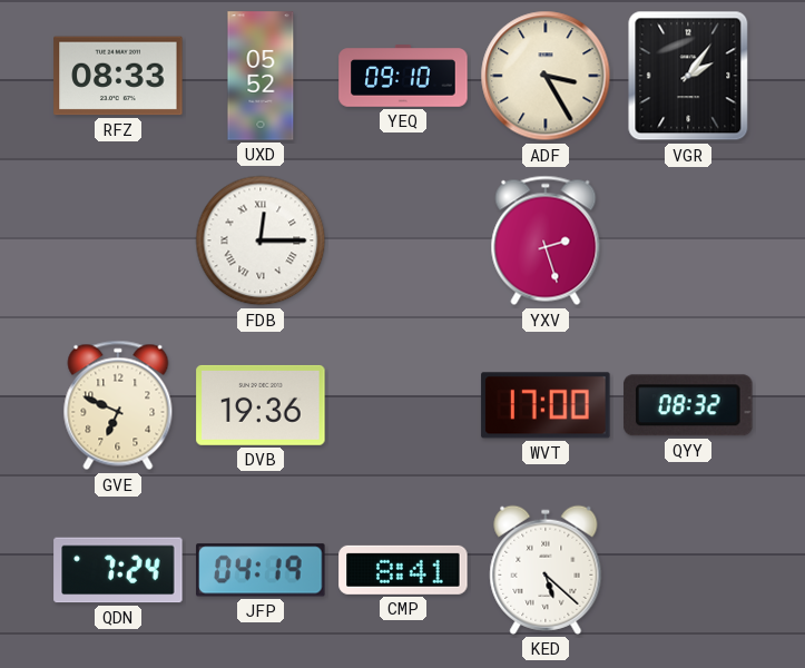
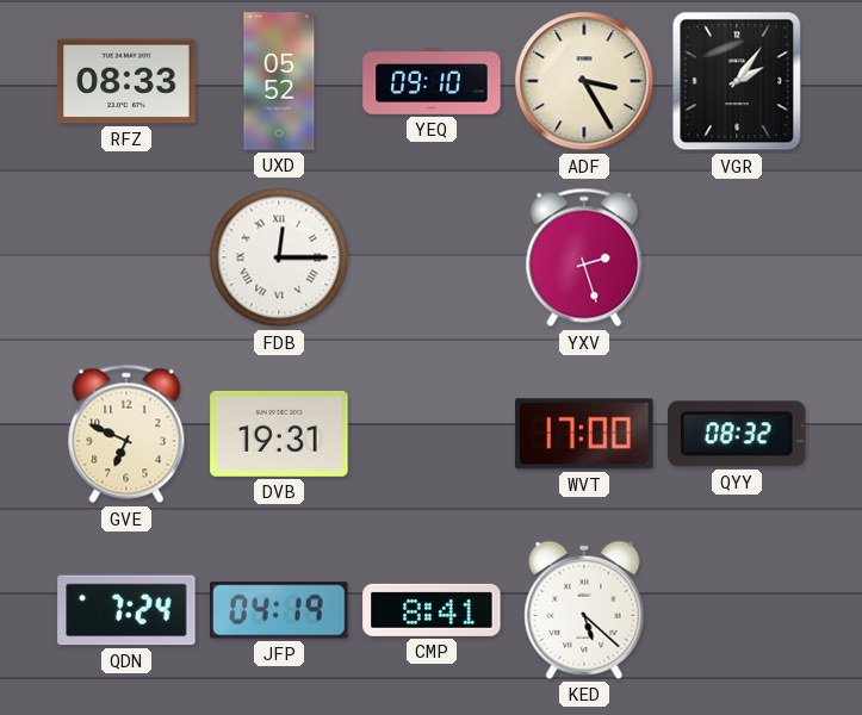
DVB: 19:36 -> 19:31
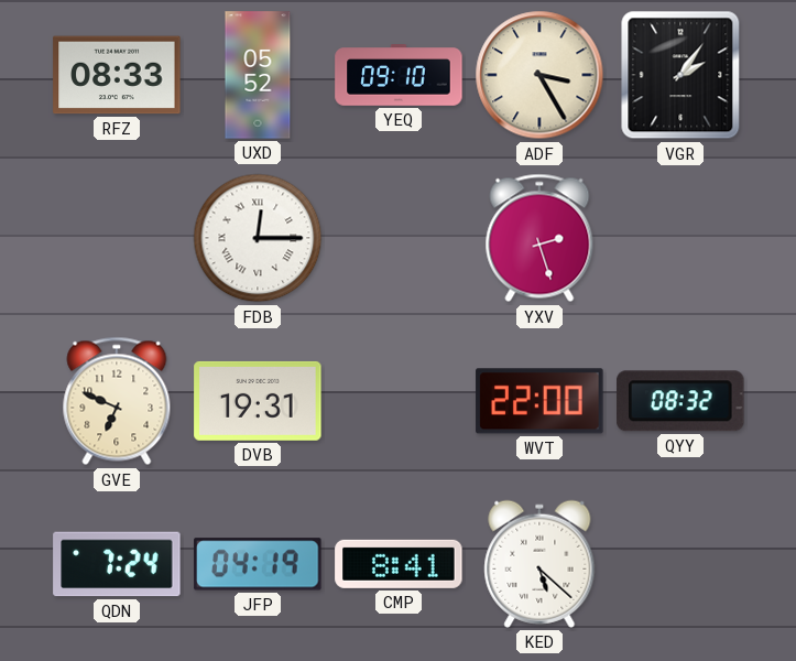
WVT: 17:00 -> 22:00
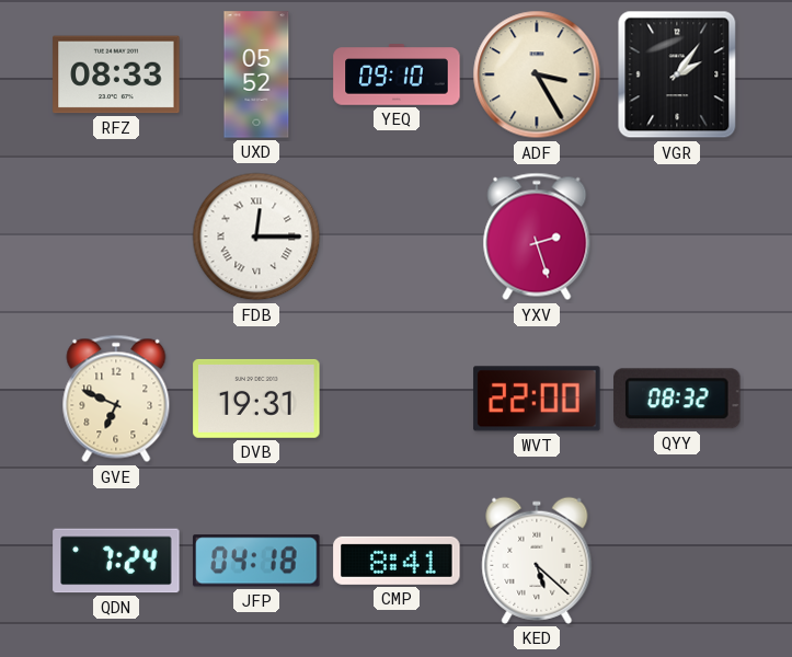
JFP: 04:19 -> 04:18
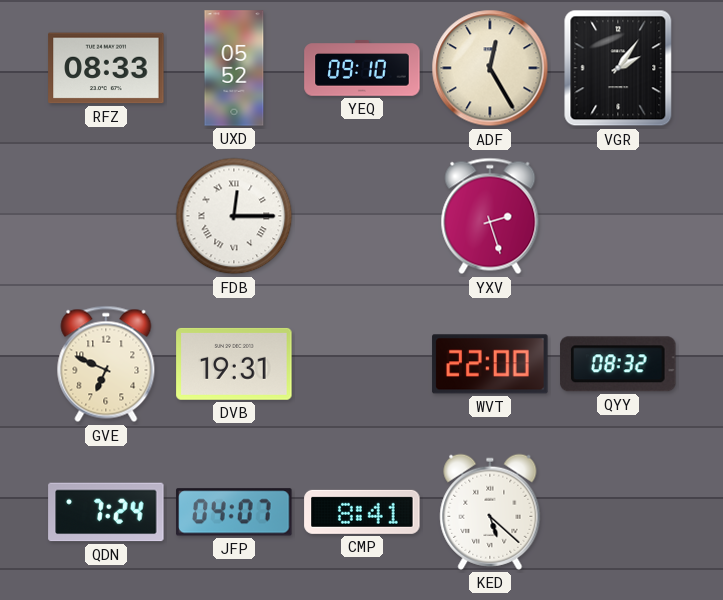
ADF: 3:25 -> 12:25
JFP: 04:18 -> 04:07
